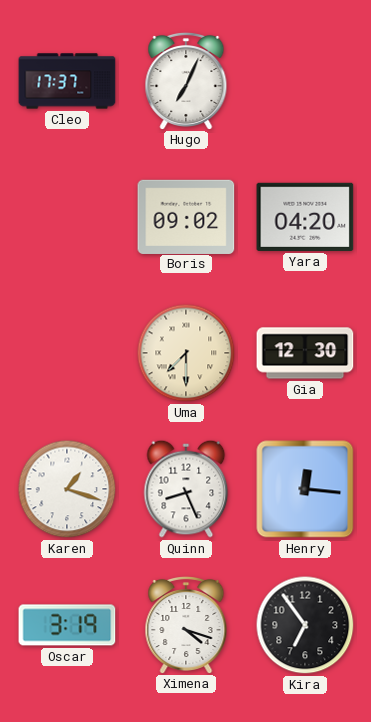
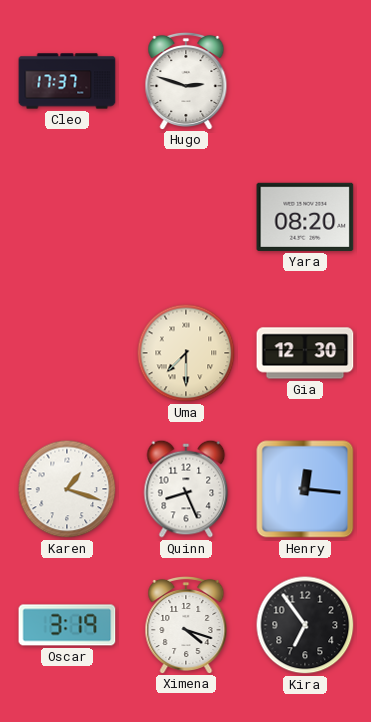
Hugo: 7:04 -> 2:48
Boris: 09:02 -> none
Yara: 04:20 -> 08:20
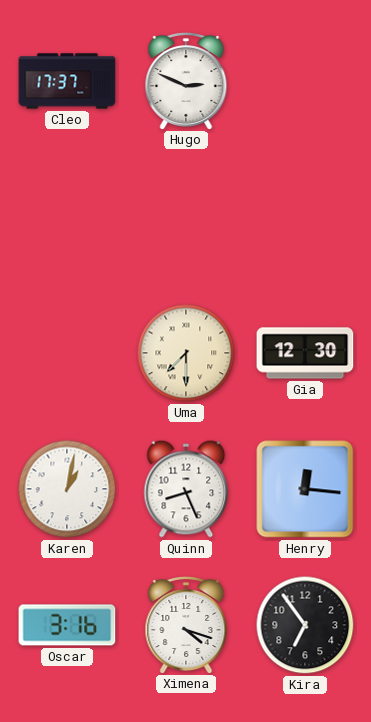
Hugo: 2:48 -> 2:49
Yara: 08:20 -> none
Karen: 1:18 -> 1:02
Oscar: 3:19 -> 3:16
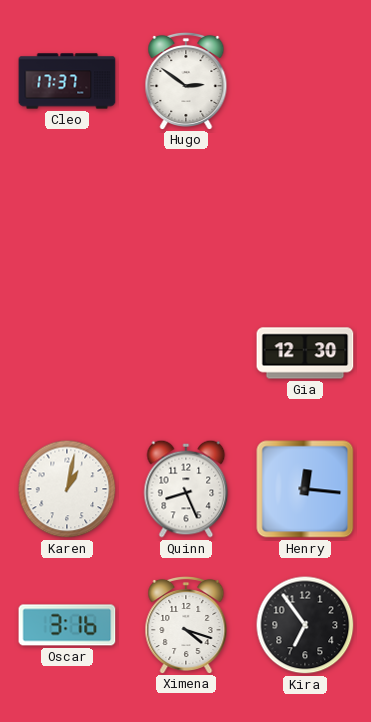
Hugo: 2:49 -> 2:51
Uma: 7:30 -> none
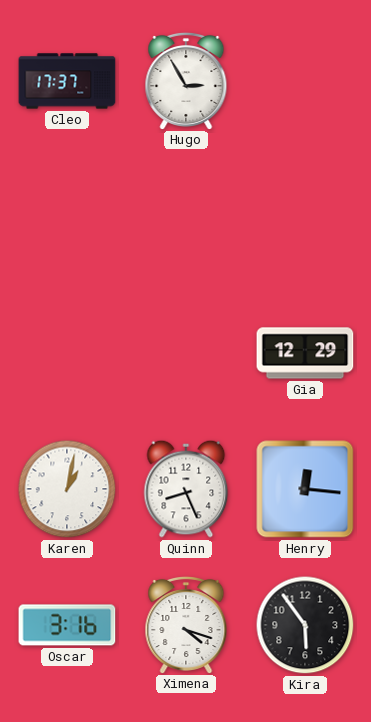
Hugo: 2:51 -> 2:55
Gia: 12:30 -> 12:29
Kira: 6:54 -> 5:54
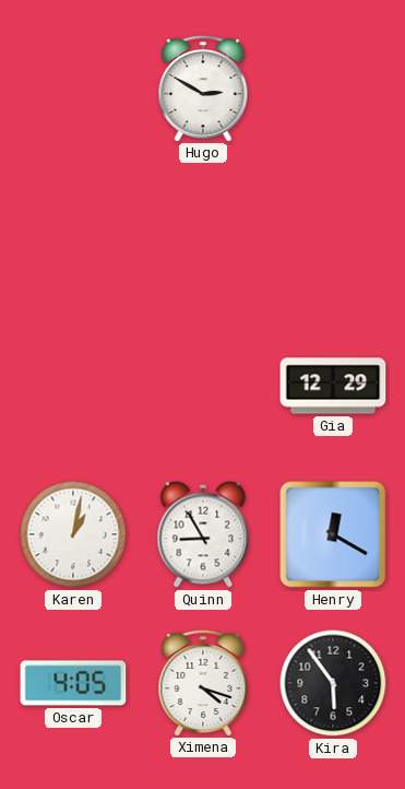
Cleo: 17:37 -> none
Hugo: 2:55 -> 2:50
Quinn: 8:26 -> 8:55
Henry: 12:16 -> 12:20
Oscar: 3:16 -> 4:05
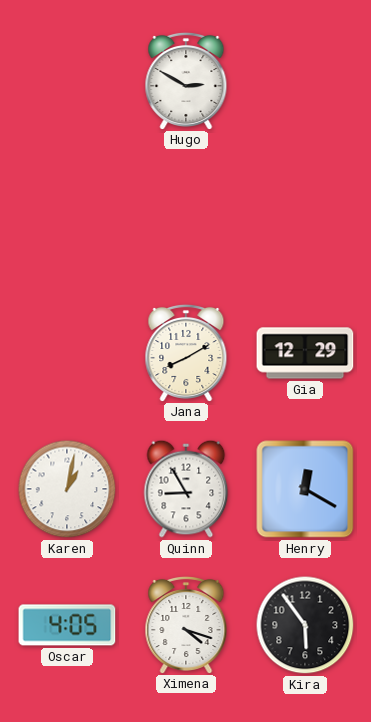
Jana: none -> 8:10
